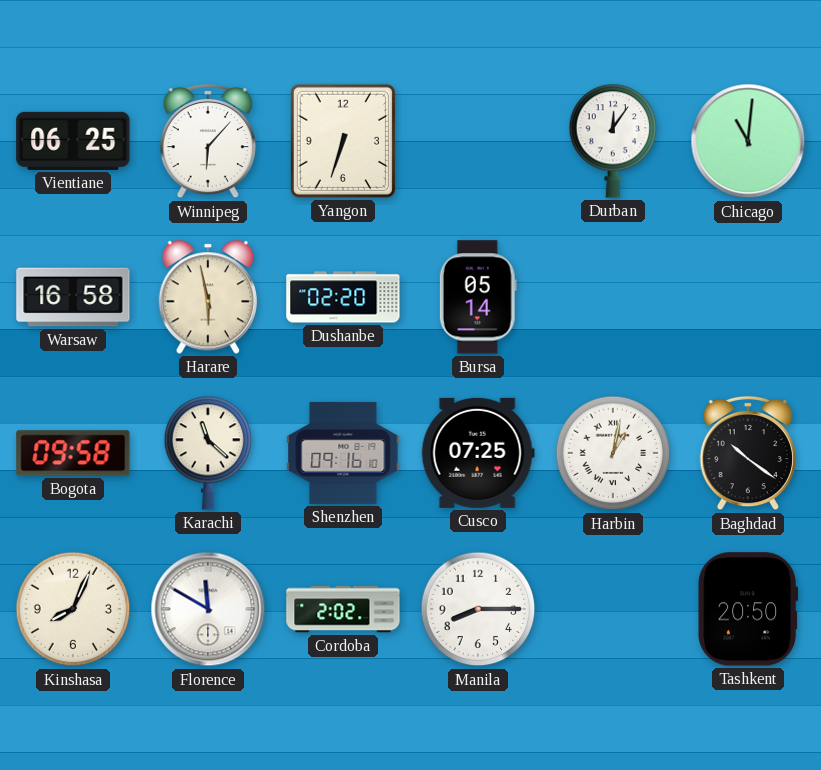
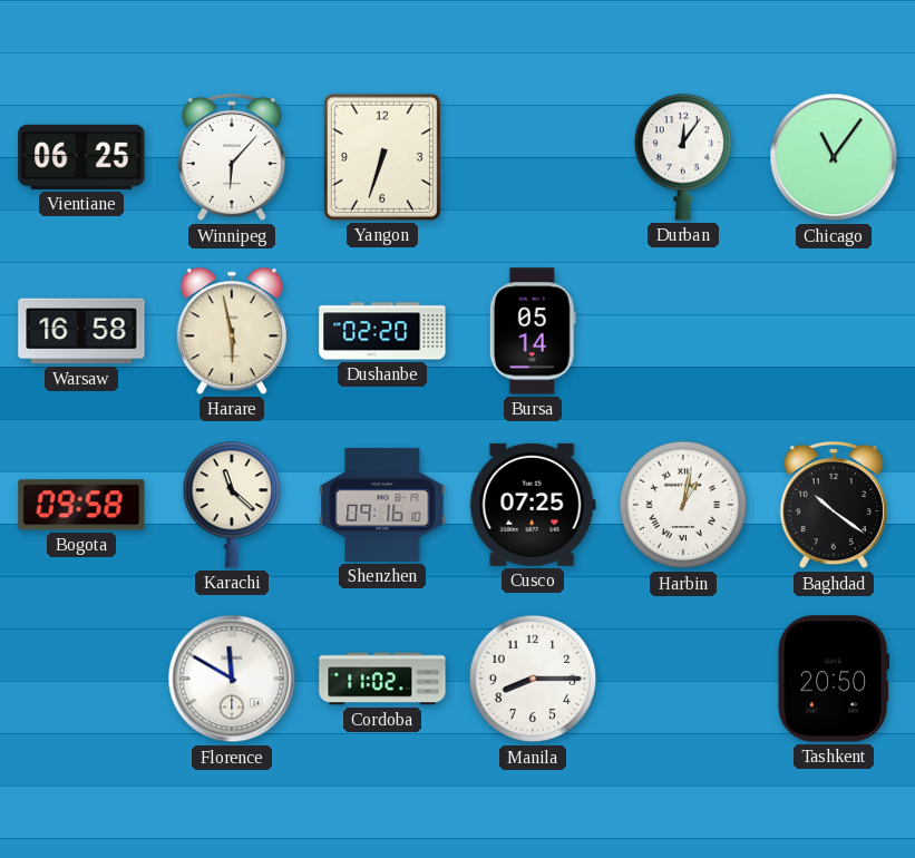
Chicago: 11:01 -> 11:06
Kinshasa: 8:04 -> none
Cordoba: 2:02 -> 11:02
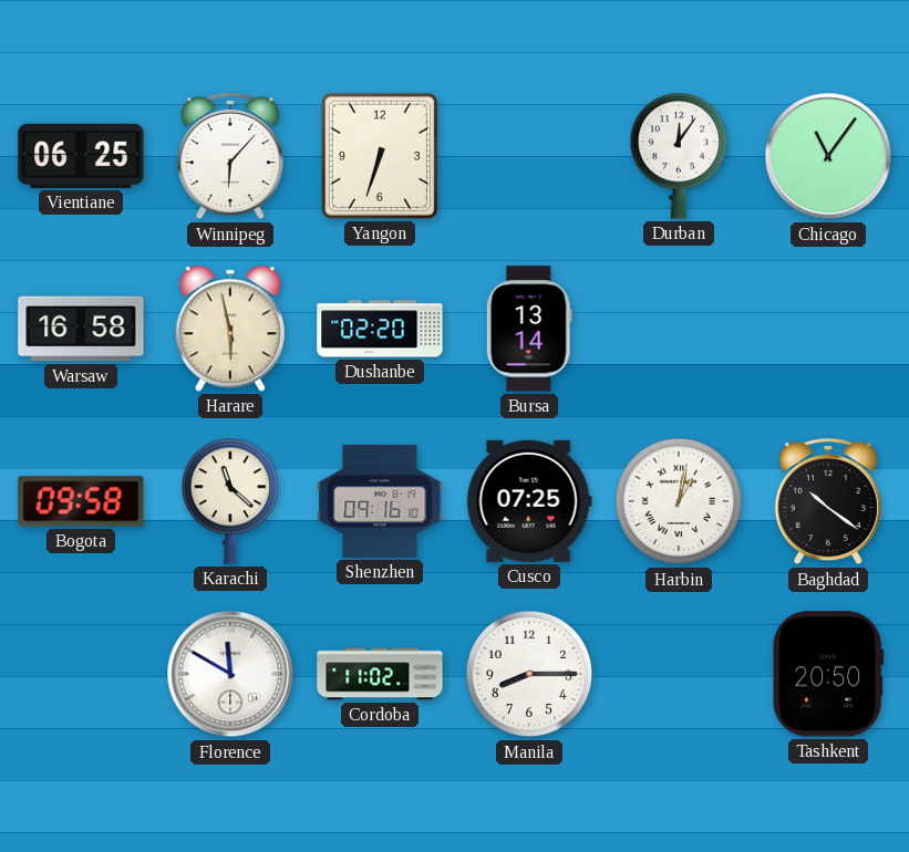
Bursa: 05:14 -> 13:14
